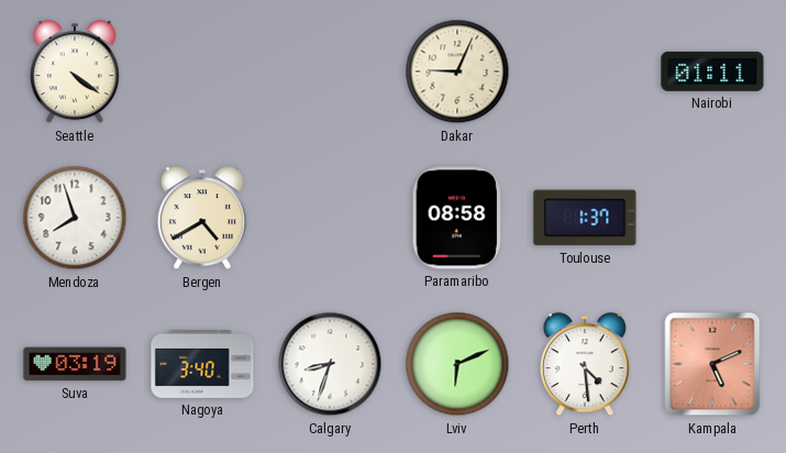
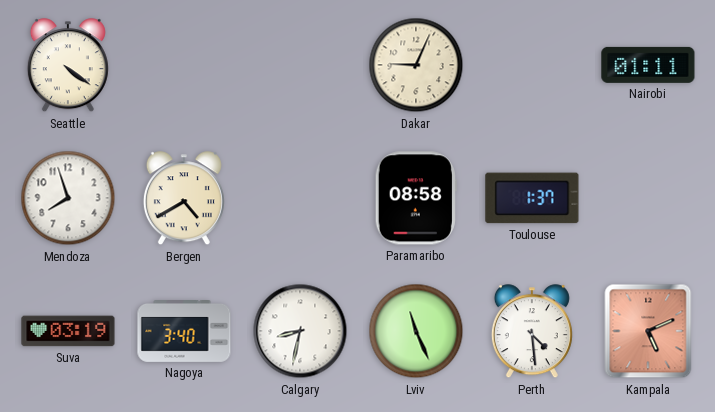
Calgary: 8:33 -> 8:32
Lviv: 6:11 -> 11:26
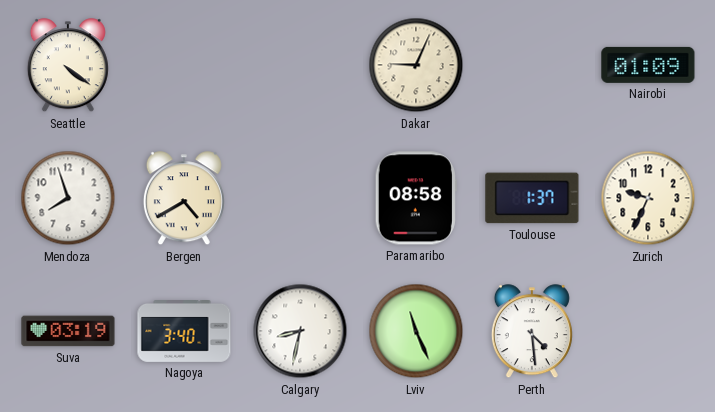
Nairobi: 01:11 -> 01:09
Zurich: none -> 9:34
Kampala: 5:11 -> none
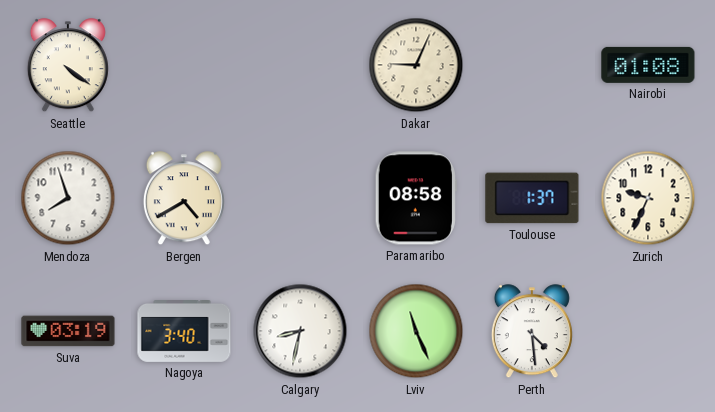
Nairobi: 01:09 -> 01:08
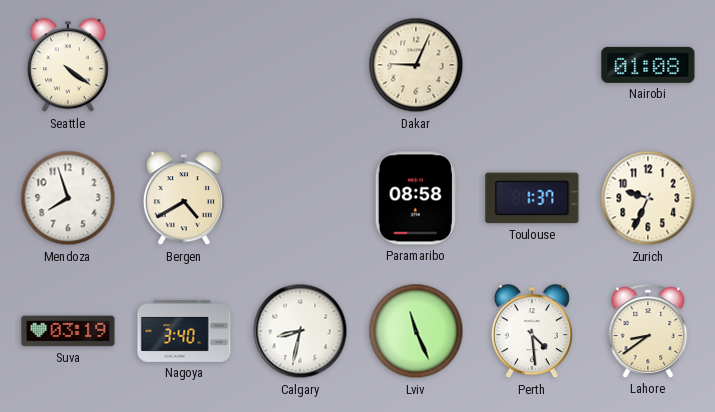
Lahore: none -> 8:39
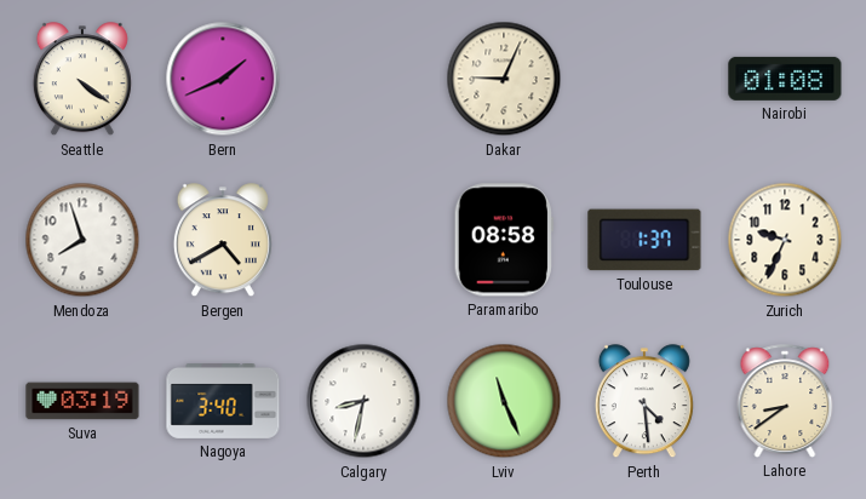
Bern: none -> 1:41
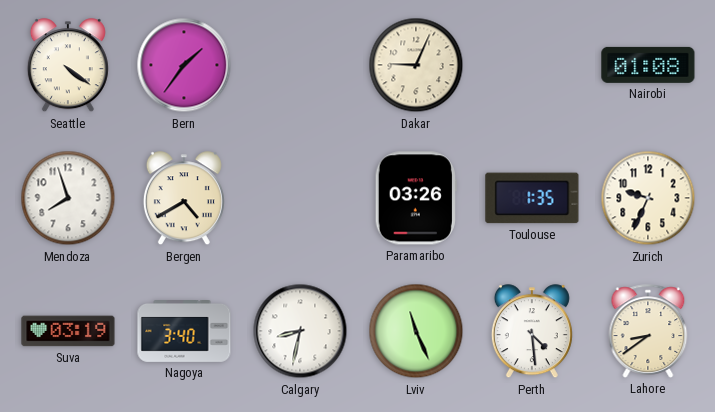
Bern: 1:41 -> 1:36
Paramaribo: 08:58 -> 03:26
Toulouse: 1:37 -> 1:35
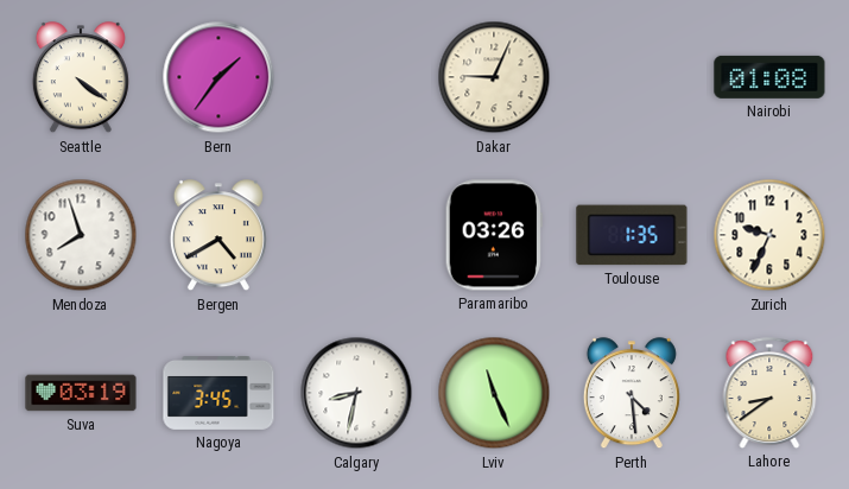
Nagoya: 3:40 -> 3:45
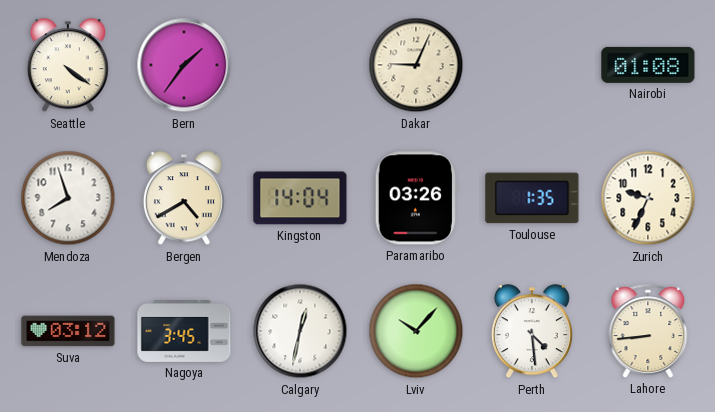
Kingston: none -> 14:04
Suva: 03:19 -> 03:12
Calgary: 8:32 -> 12:32
Lviv: 11:26 -> 10:07
Lahore: 8:39 -> 8:44
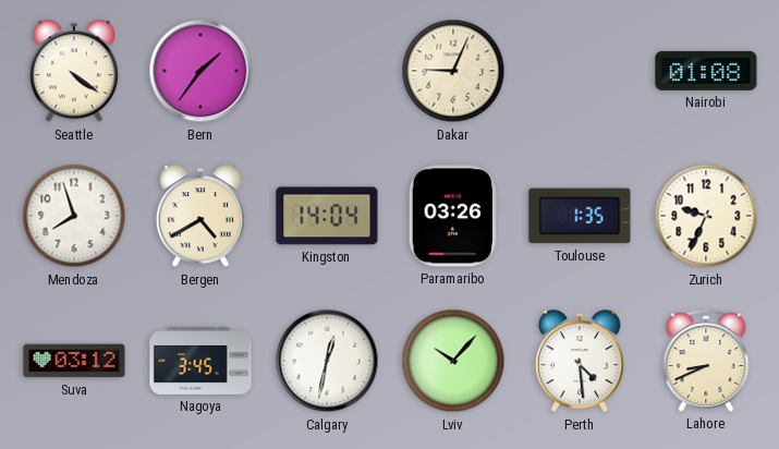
Lahore: 8:44 -> 8:41
